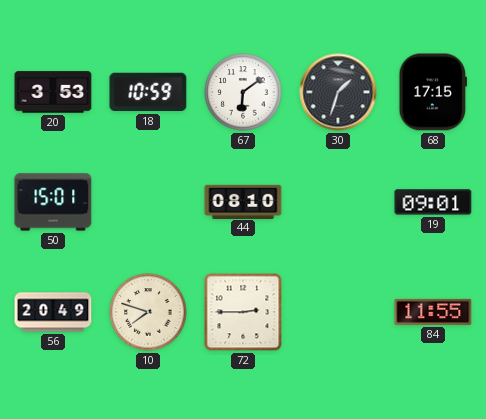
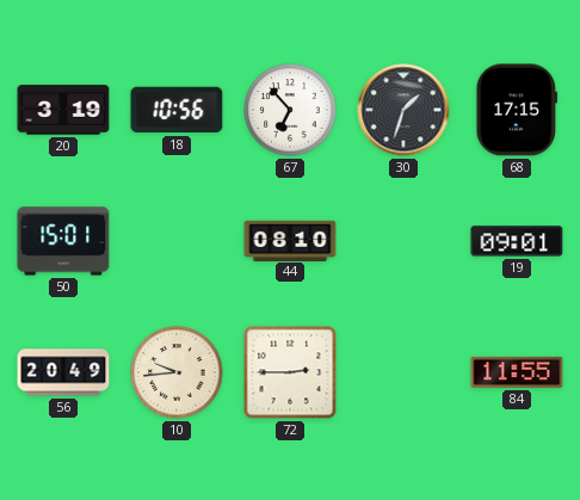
20: 3:53 -> 3:19
18: 10:59 -> 10:56
67: 6:09 -> 6:53
10: 7:48 -> 9:44
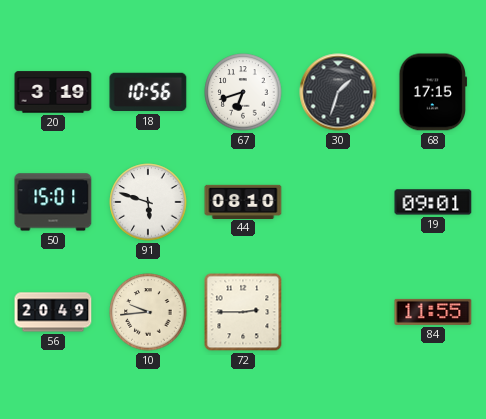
67: 6:53 -> 6:42
91: none -> 5:48
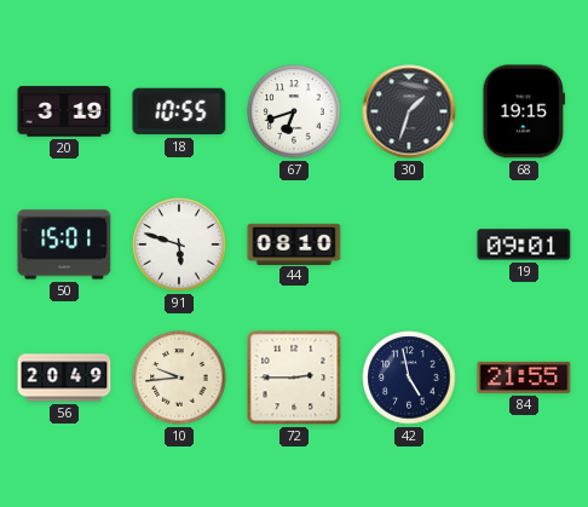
18: 10:56 -> 10:55
68: 17:15 -> 19:15
42: none -> 4:58
84: 11:55 -> 21:55
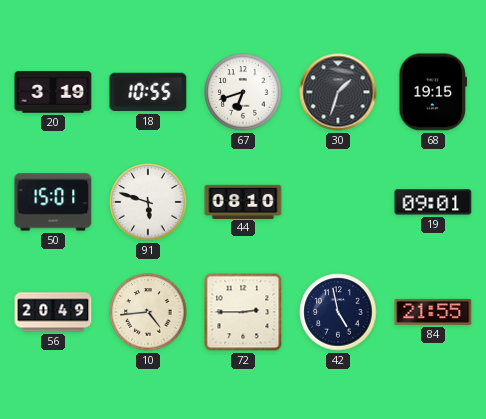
10: 9:44 -> 4:44
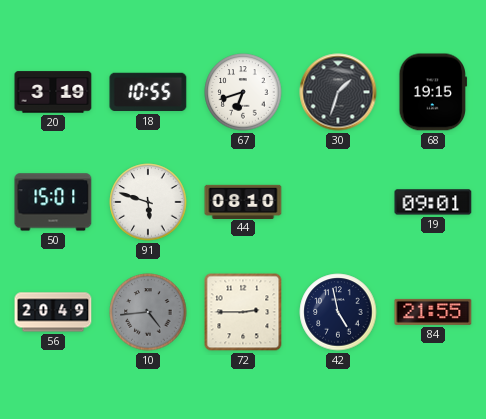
10 dial: cream -> grey
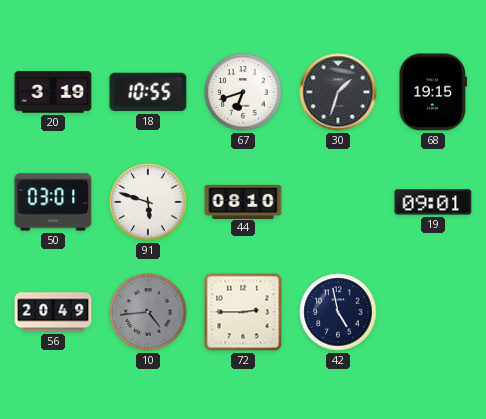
50: 15:01 -> 03:01
84: 21:55 -> none
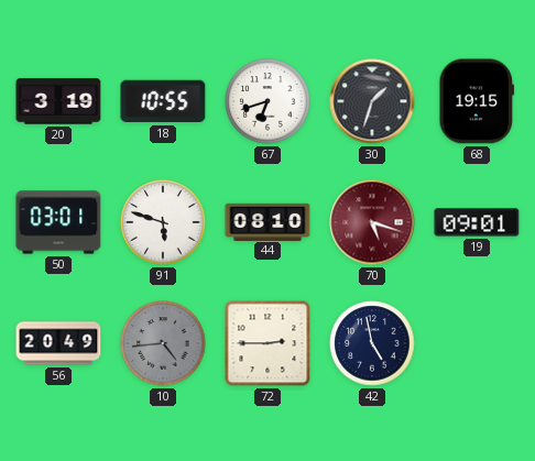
70: none -> 5:18
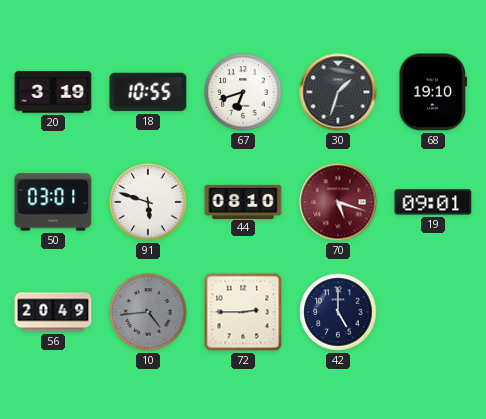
68: 19:15 -> 19:10
42: 4:58 -> 5:00
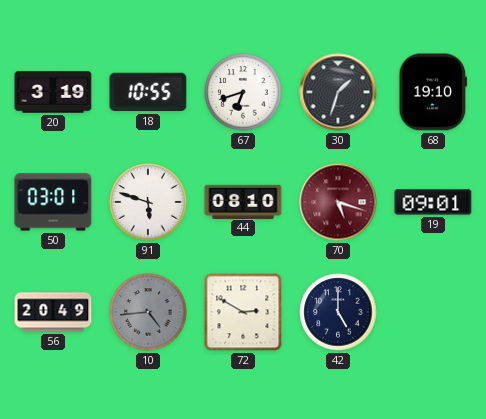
72: 2:45 -> 2:50
